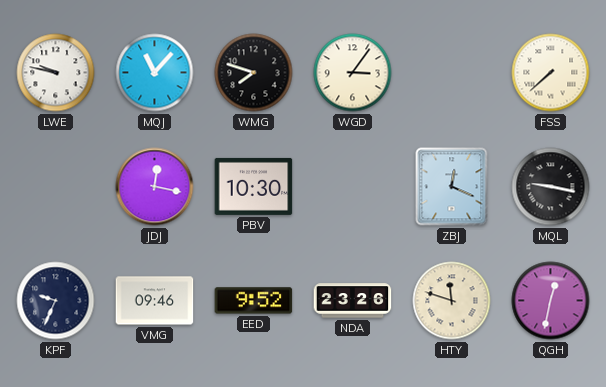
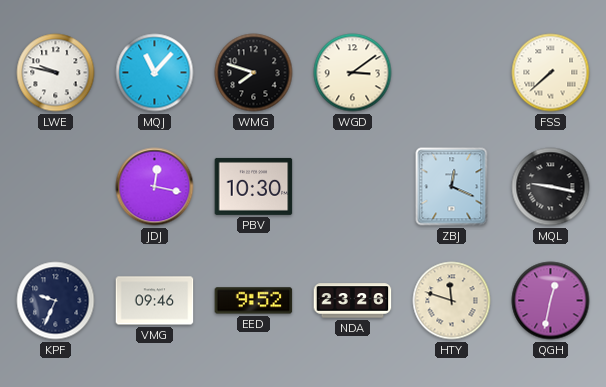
WGD: 3:06 -> 3:09
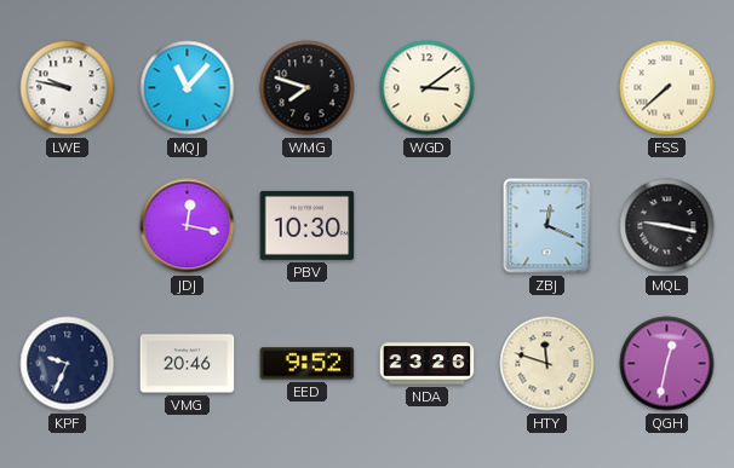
VMG: 09:46 -> 20:46
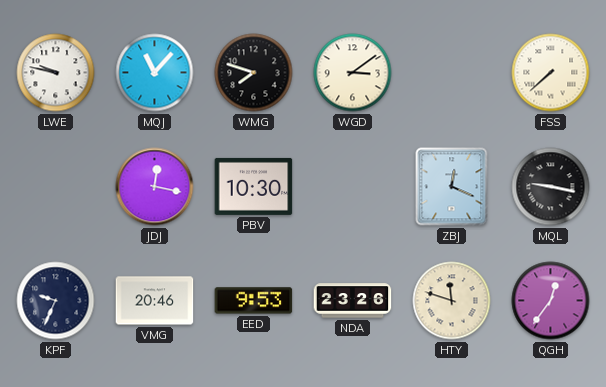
EED: 9:52 -> 9:53
QGH: 12:32 -> 12:36
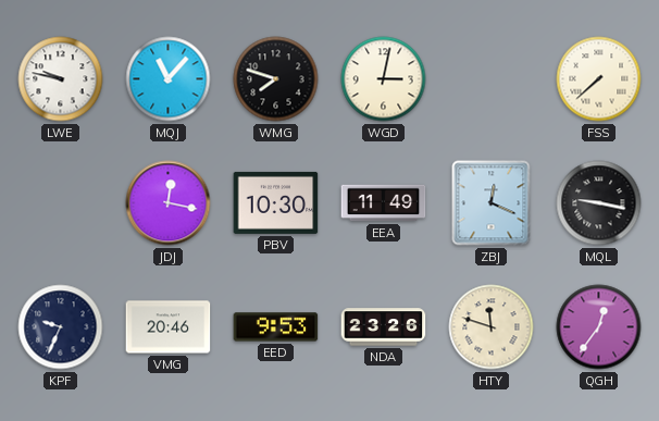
WGD: 3:09 -> 3:02
EEA: none -> 11:49
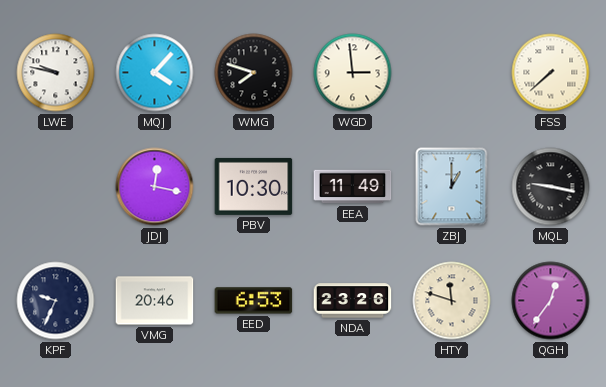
MQJ: 11:07 -> 4:07
WGD: 3:02 -> 2:59
ZBJ: 12:19 -> 1:00
EED: 9:53 -> 6:53
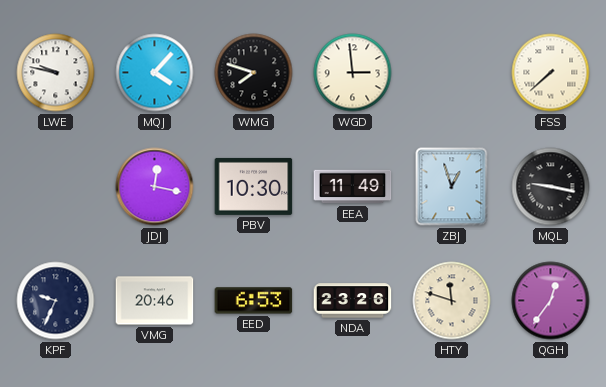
ZBJ: 1:00 -> 12:57
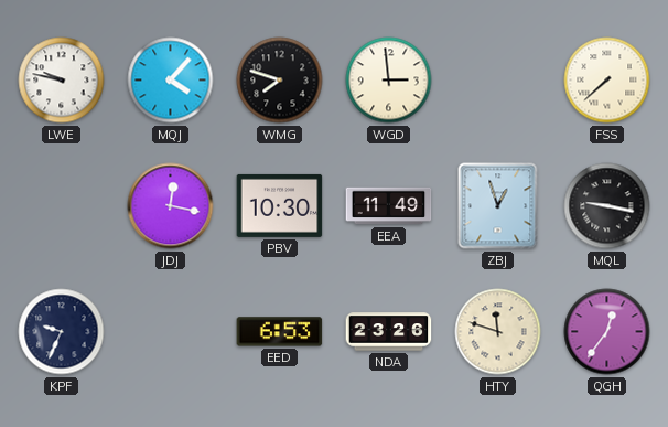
VMG: 20:46 -> none
